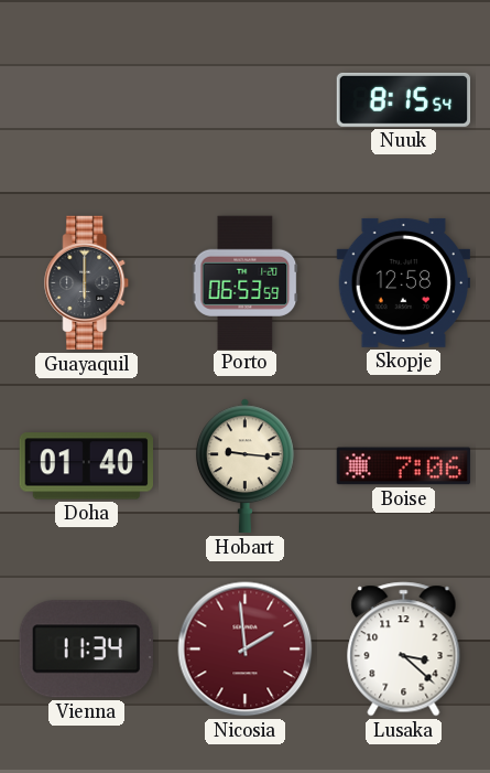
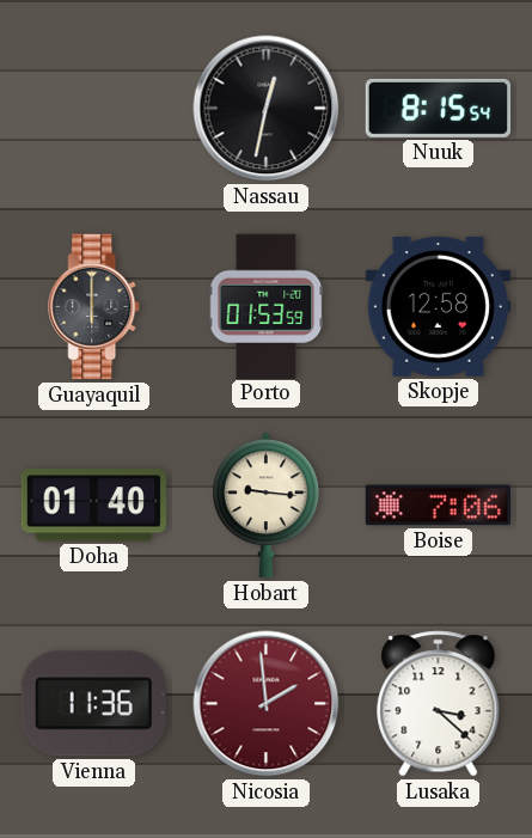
Nassau: none -> 12:32
Porto: 06:53 -> 01:53
Vienna: 11:34 -> 11:36
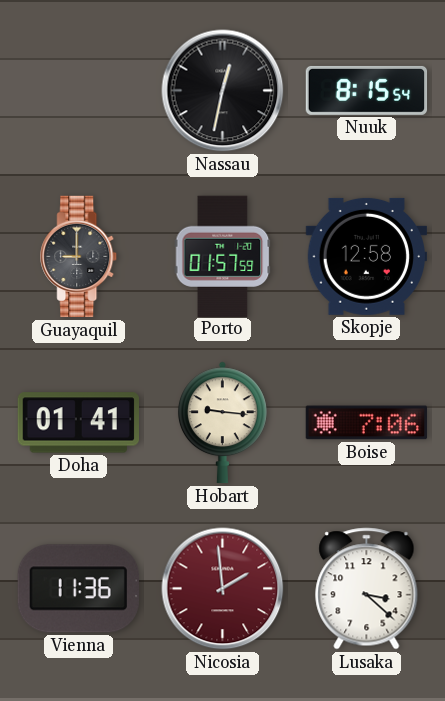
Guayaquil: 6:00 -> 9:00
Porto: 01:53 -> 01:57
Doha: 01:40 -> 01:41
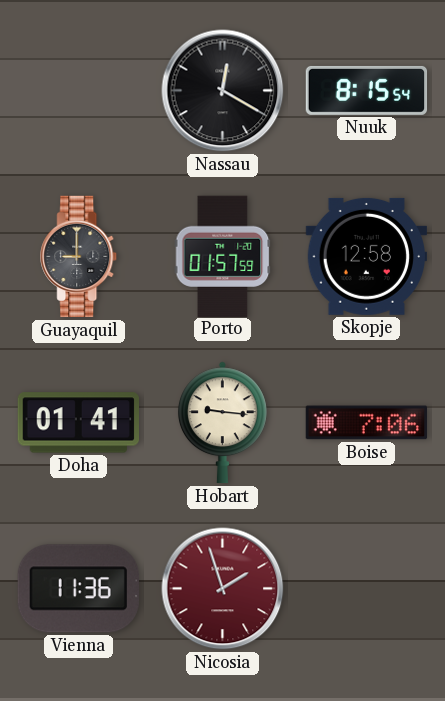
Nassau: 12:32 -> 12:20
Nicosia: 1:59 -> 1:57
Lusaka: 3:22 -> none
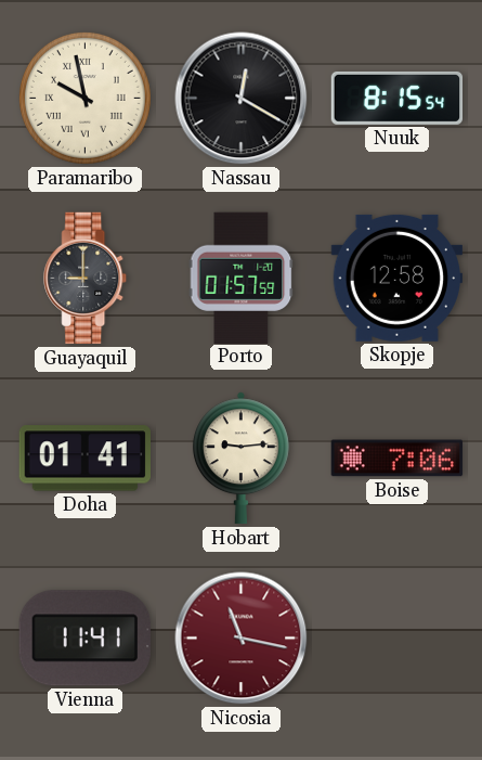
Paramaribo: none -> 9:58
Hobart: 9:16 -> 9:14
Vienna: 11:36 -> 11:41
Nicosia: 1:57 -> 11:17
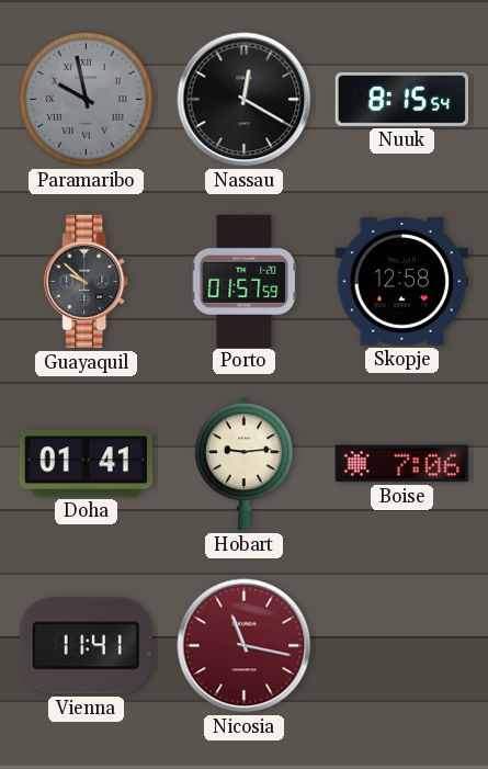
Paramaribo dial: cream -> grey
Guayaquil: 9:00 -> 9:52
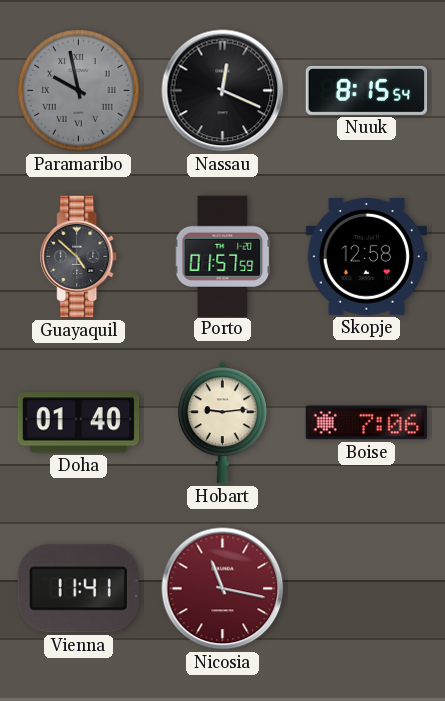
Nassau: 12:20 -> 12:19
Guayaquil: 9:52 -> 4:52
Doha: 01:41 -> 01:40
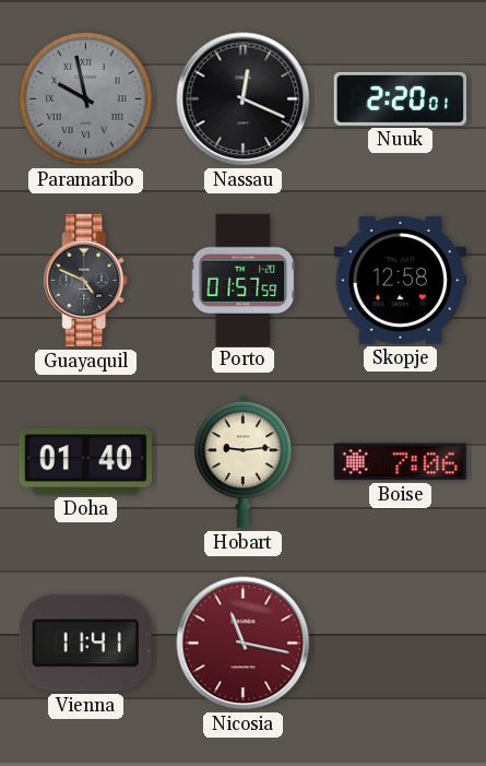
Nuuk: 8:15 -> 2:20
Guayaquil: 4:52 -> 4:49
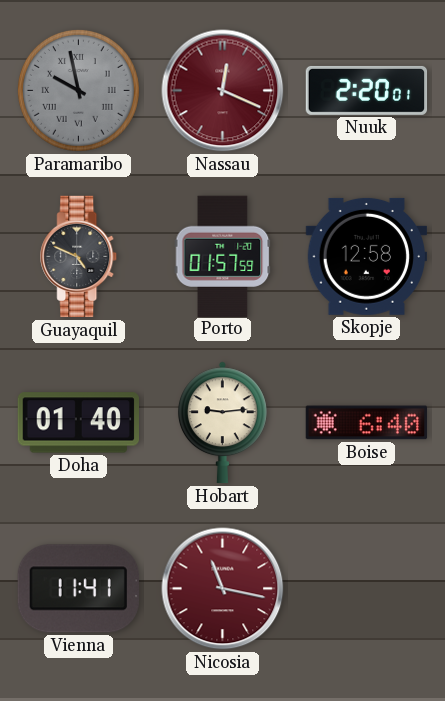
Nassau dial: black -> burgundy
Boise: 7:06 -> 6:40
